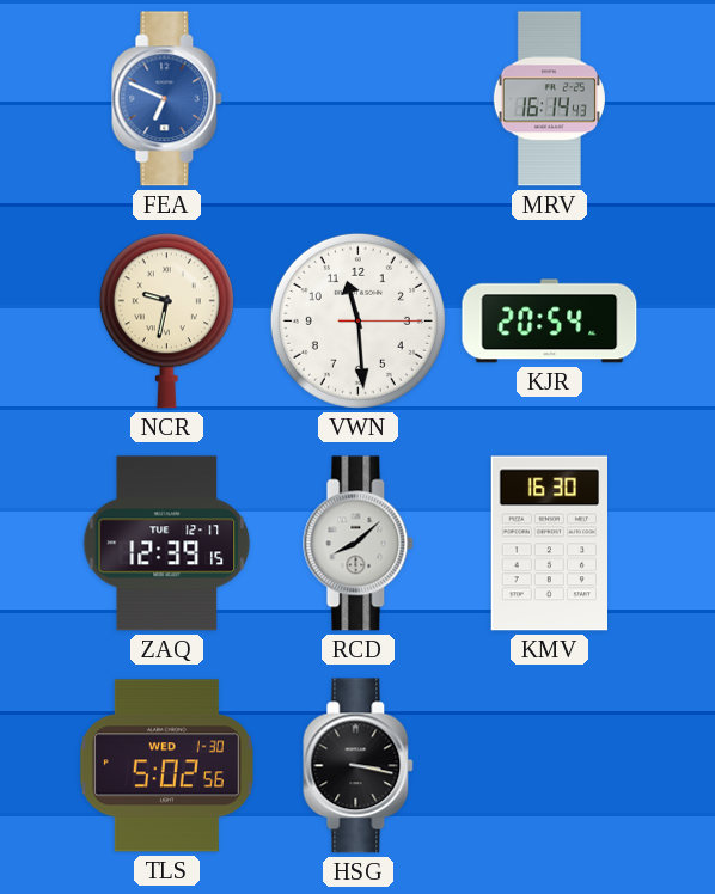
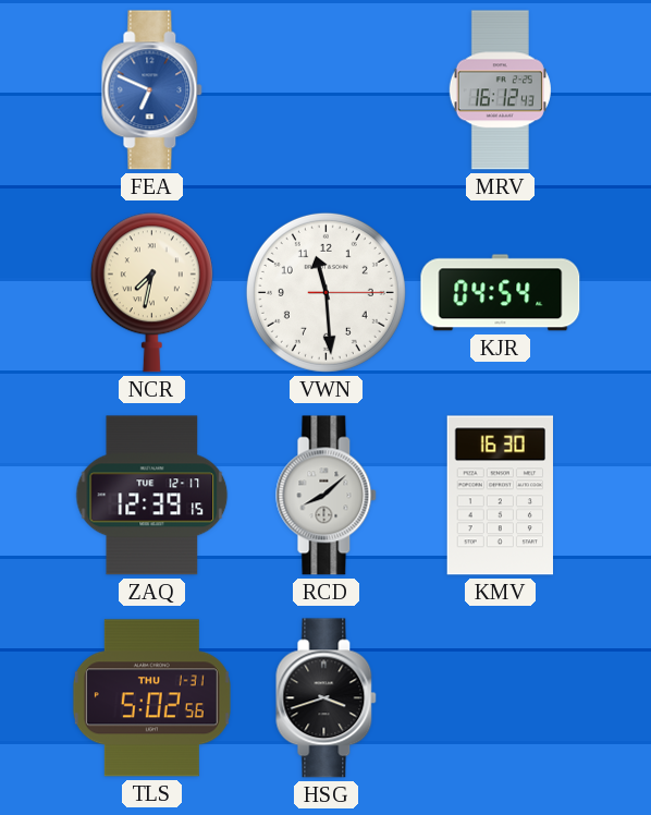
MRV: 16:14 -> 16:12
NCR: 9:32 -> 7:32
KJR: 20:54 -> 04:54
TLS date: WED 1-30 -> THU 1-31
HSG: 3:17 -> 3:42
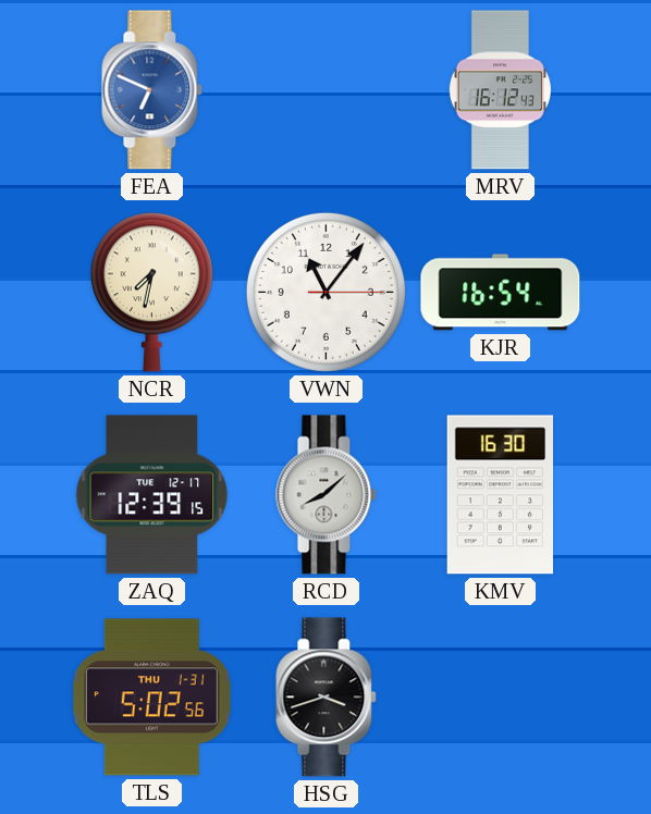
VWN: 11:29 -> 11:06
KJR: 04:54 -> 16:54
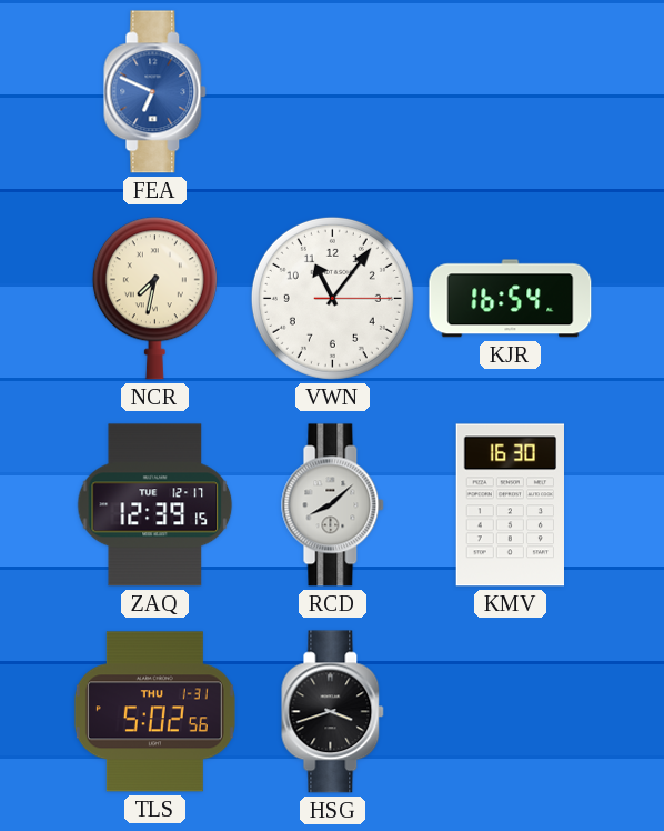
MRV: 16:12 -> none
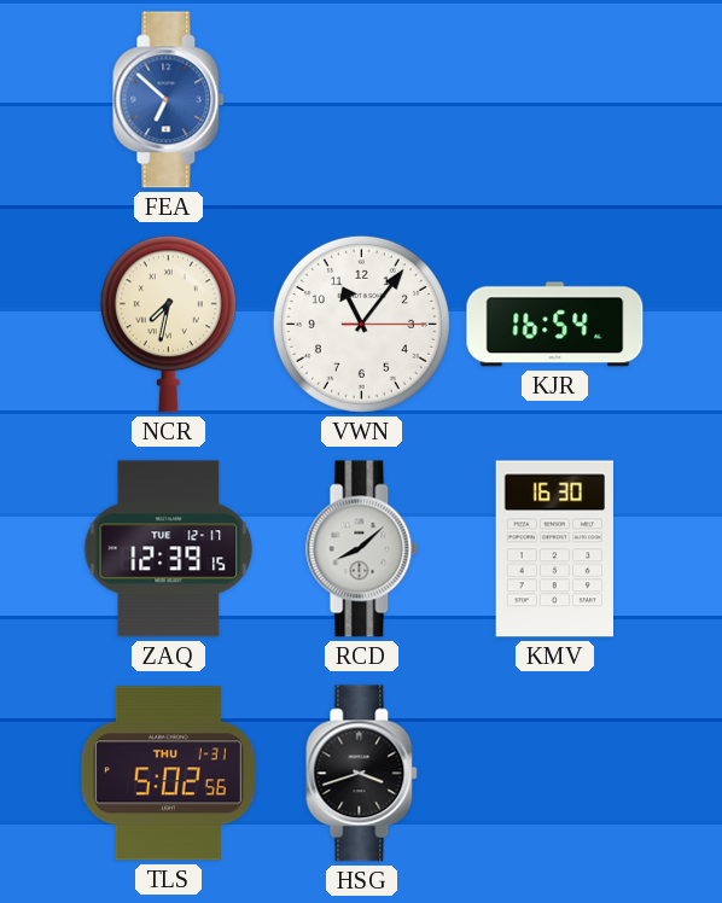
FEA: 6:49 -> 6:52
